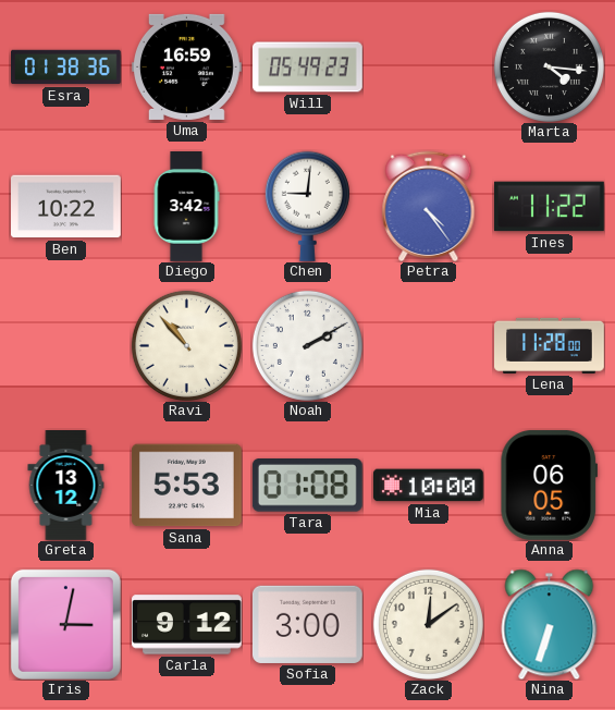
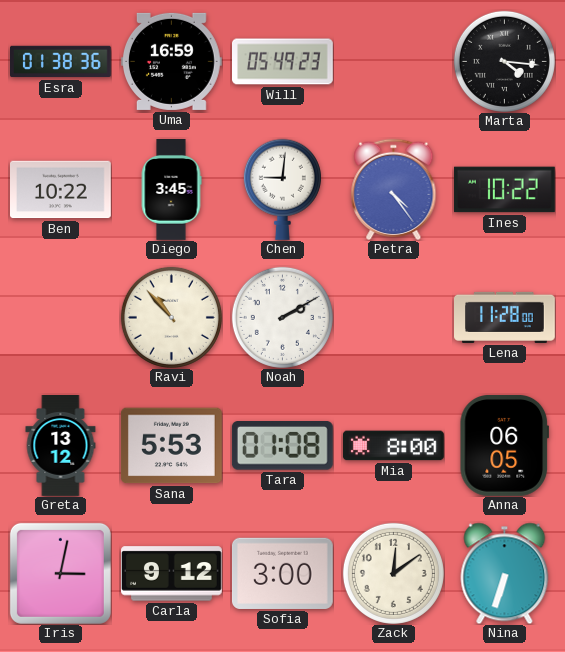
Diego: 3:42 -> 3:45
Ines: 11:22 -> 10:22
Mia: 10:00 -> 8:00
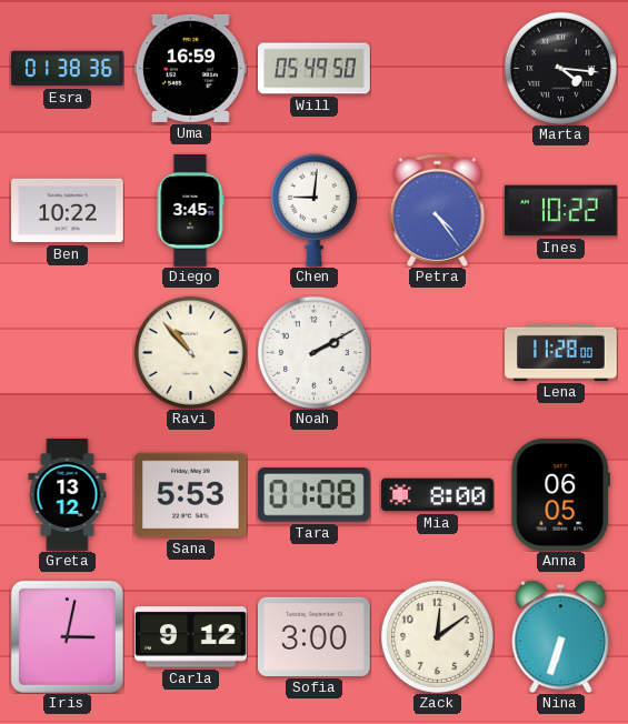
Will: 05:49:23 -> 05:49:50
